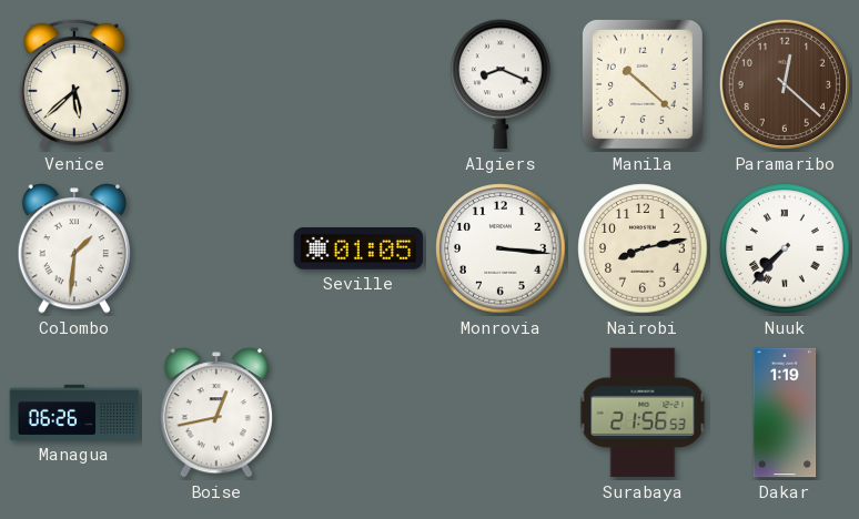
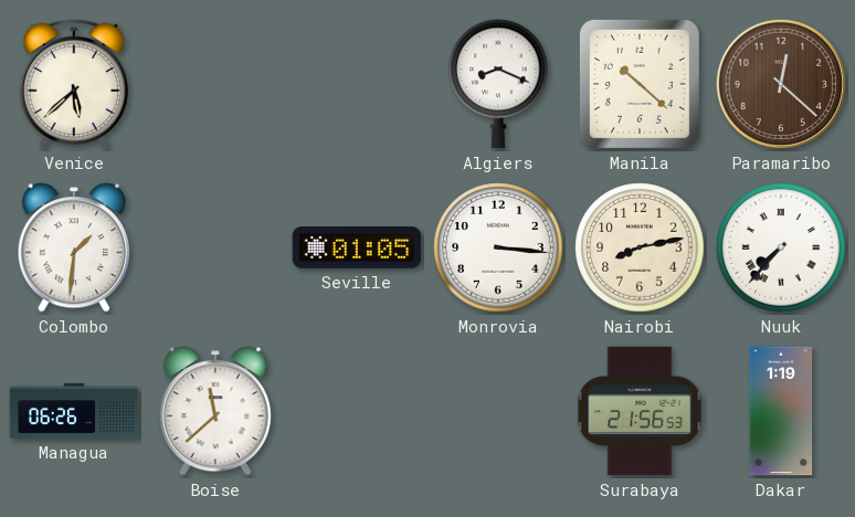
Boise: 12:43 -> 11:38
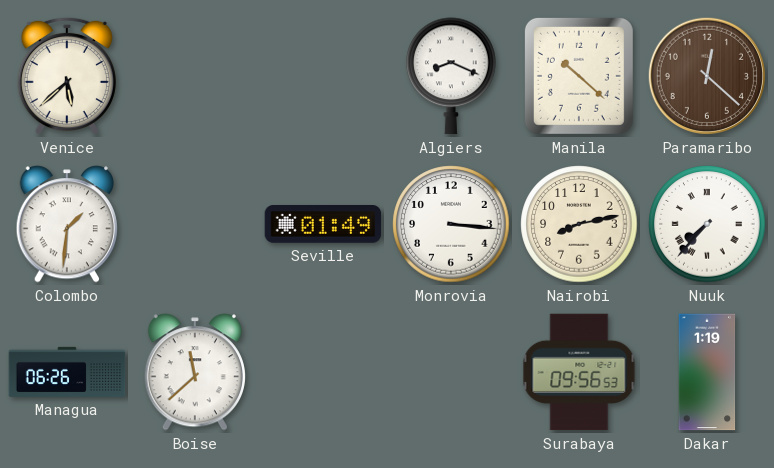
Seville: 01:05 -> 01:49
Surabaya: 21:56 -> 09:56
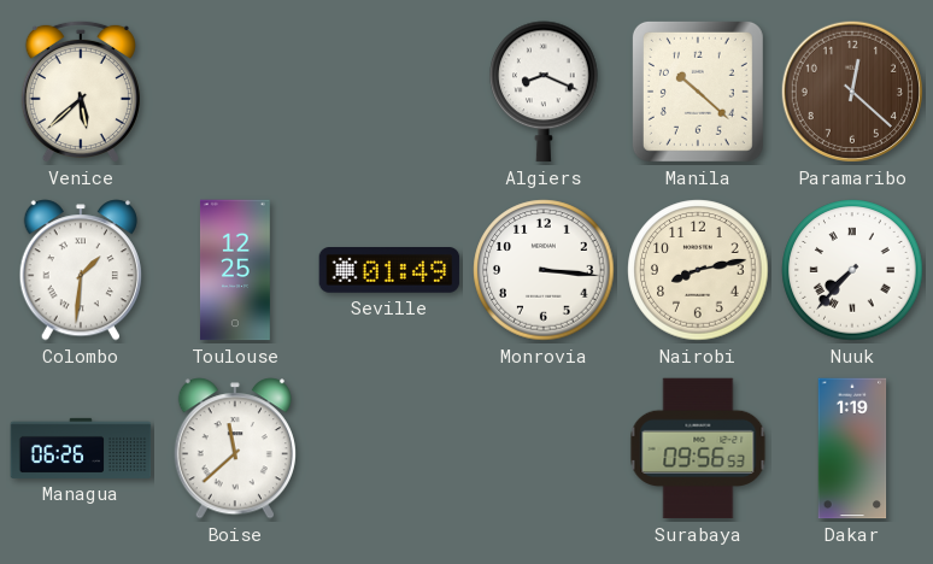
Toulouse: none -> 12:25
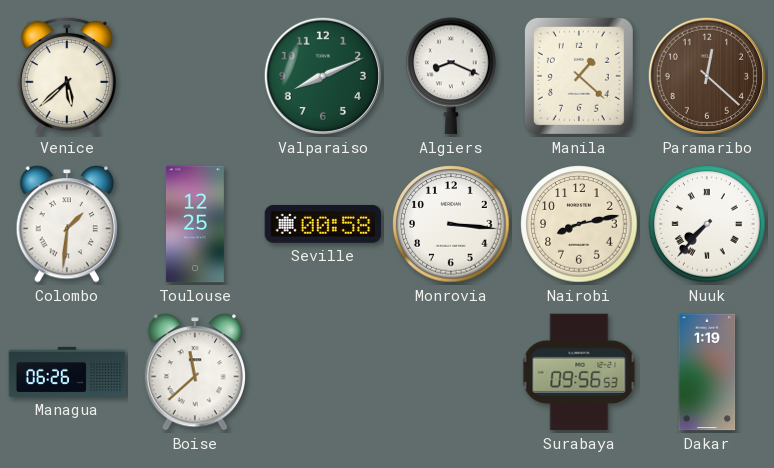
Valparaiso: none -> 8:11
Manila: 10:22 -> 1:22
Seville: 01:49 -> 00:58
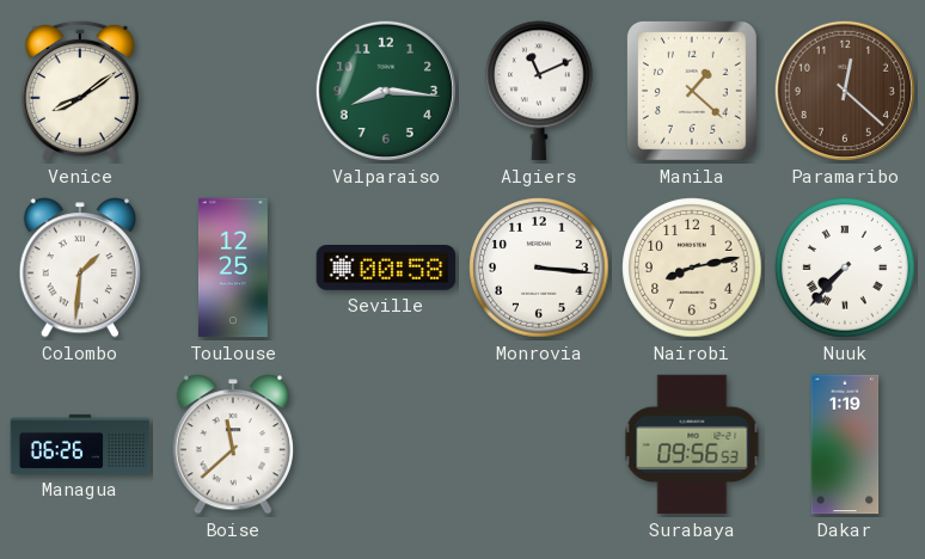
Venice: 5:38 -> 8:09
Valparaiso: 8:11 -> 8:16
Algiers: 8:19 -> 11:11
